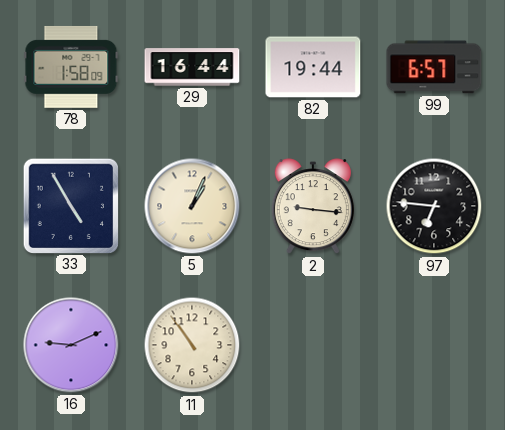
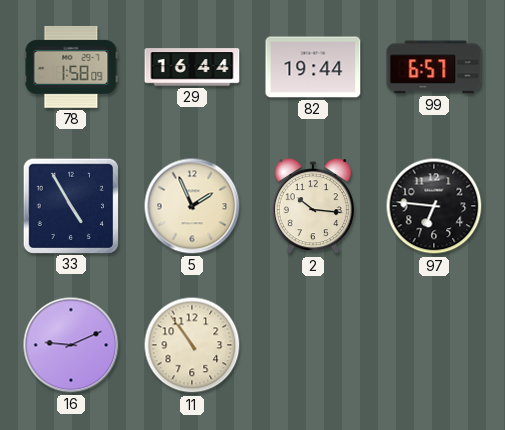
5: 1:04 -> 1:56
2: 9:16 -> 10:16
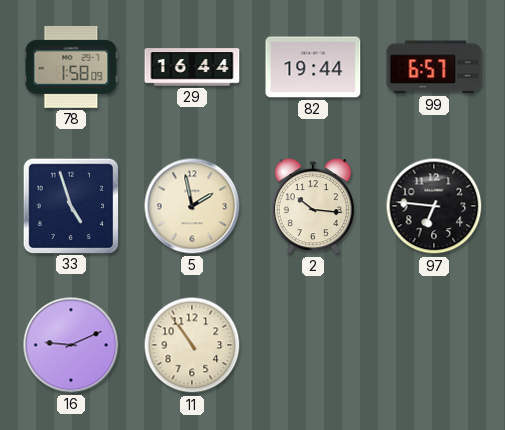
33: 4:55 -> 4:57
5: 1:56 -> 1:58
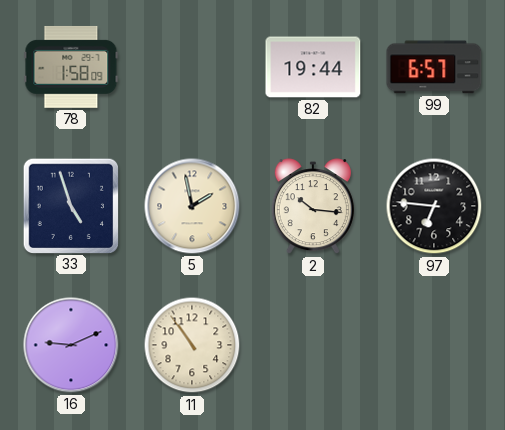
29: 16:44 -> none
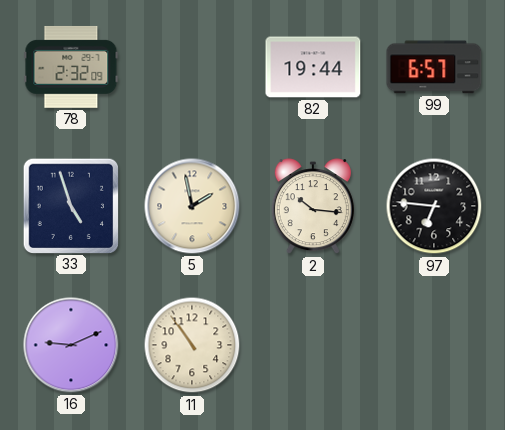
78: 1:58 -> 2:32
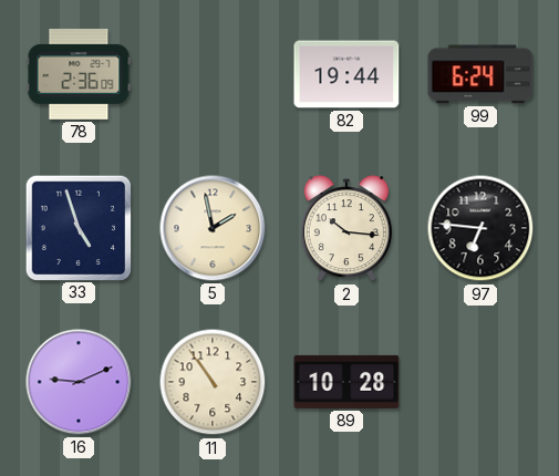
78: 2:32 -> 2:36
99: 6:57 -> 6:24
89: none -> 10:28
